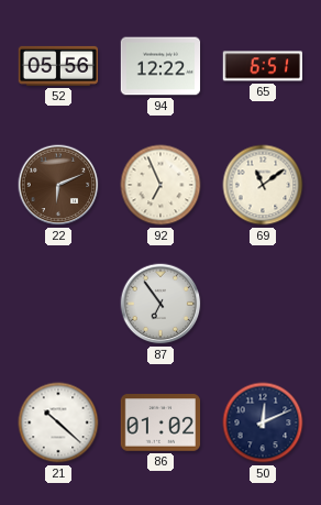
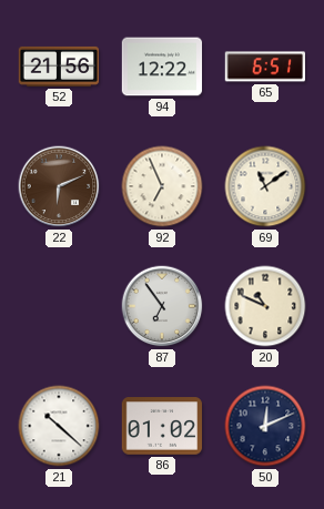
52: 05:56 -> 21:56
20: none -> 10:49
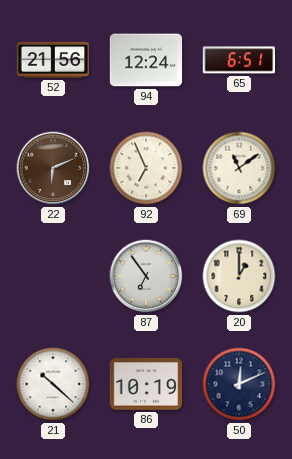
94: 12:22 -> 12:24
20: 10:49 -> 1:00
86: 01:02 -> 10:19
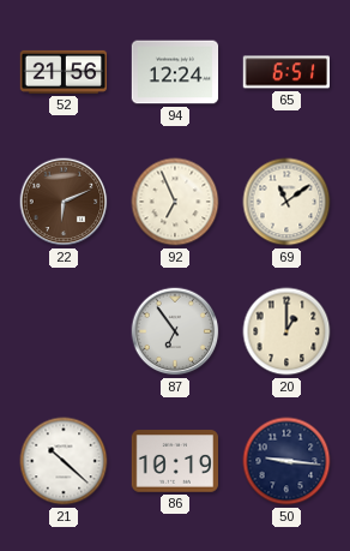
50: 12:11 -> 9:16
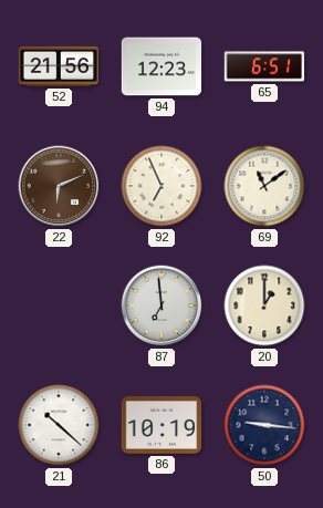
94: 12:24 -> 12:23
87: 6:54 -> 6:59
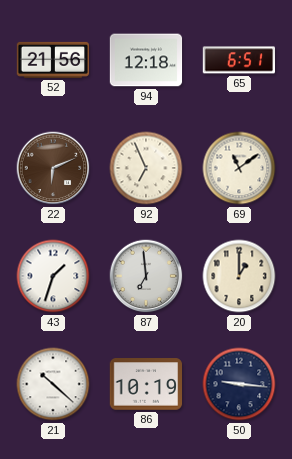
94: 12:23 -> 12:18
43: none -> 1:33
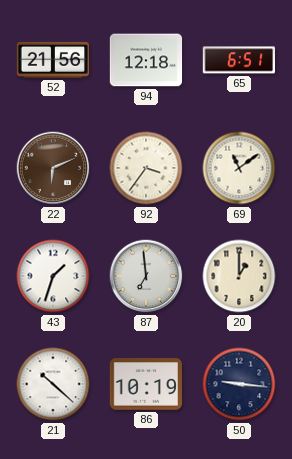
92: 6:56 -> 3:36
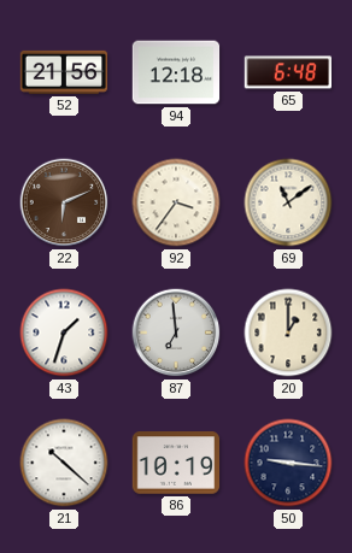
65: 6:51 -> 6:48
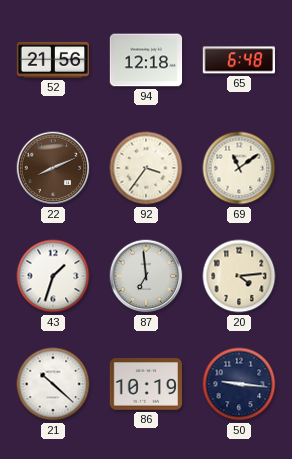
22: 6:11 -> 8:11
20: 1:00 -> 4:14
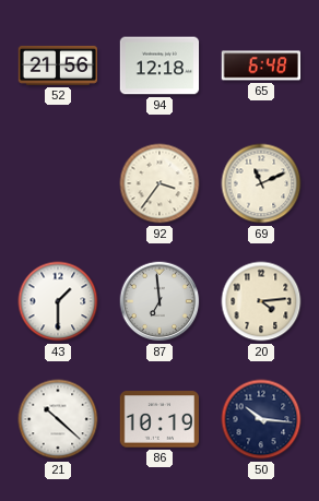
22: 8:11 -> none
69: 11:09 -> 11:11
43: 1:33 -> 1:30
50: 9:16 -> 10:16
